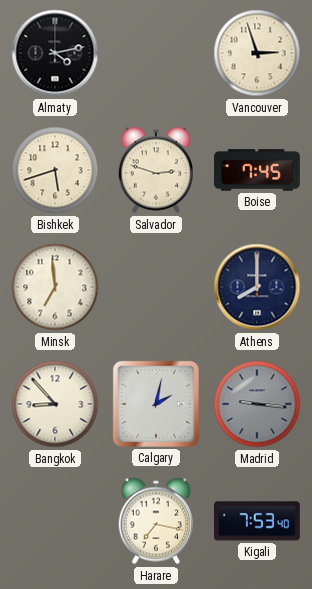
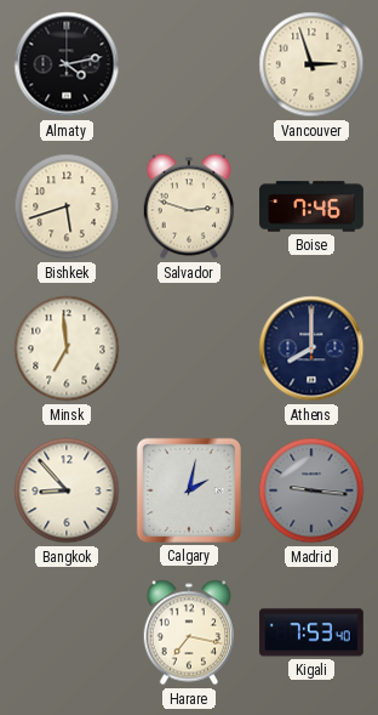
Boise: 7:45 -> 7:46
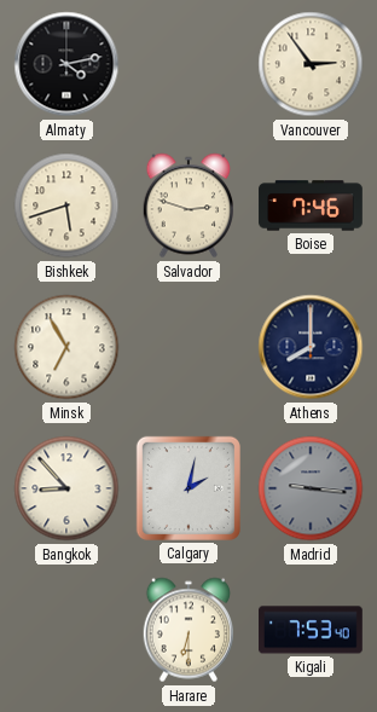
Vancouver: 2:57 -> 2:54
Minsk: 6:59 -> 6:55
Harare: 7:17 -> 6:30
